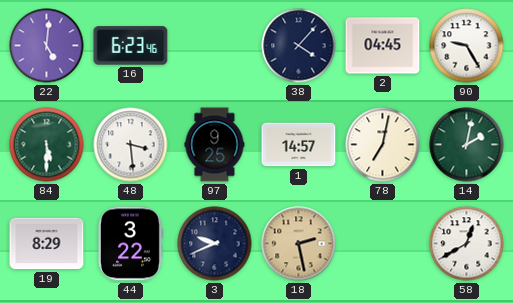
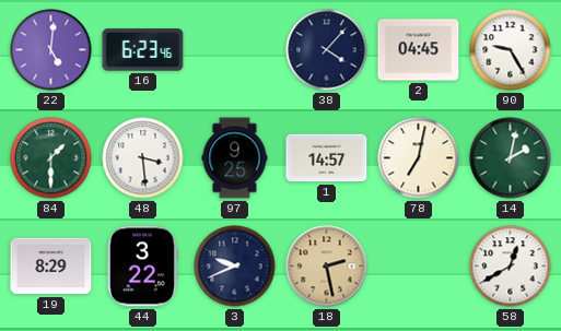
84: 5:30 -> 1:30
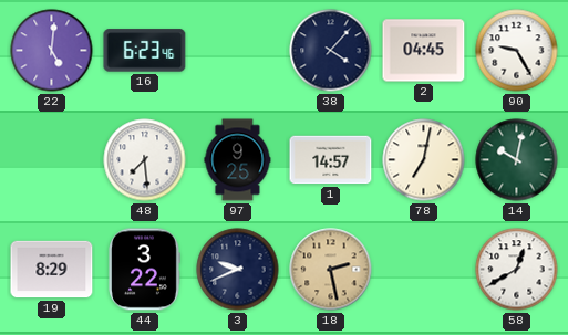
84: 1:30 -> none
48: 3:29 -> 7:29
14: 2:02 -> 10:02
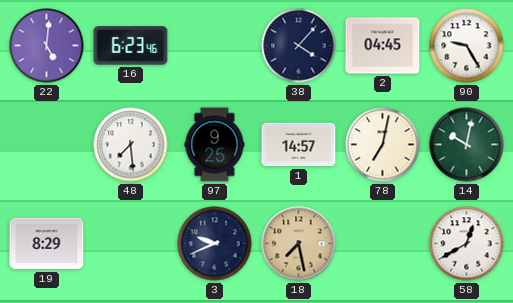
44: 3:22 -> none
18: 2:28 -> 7:28
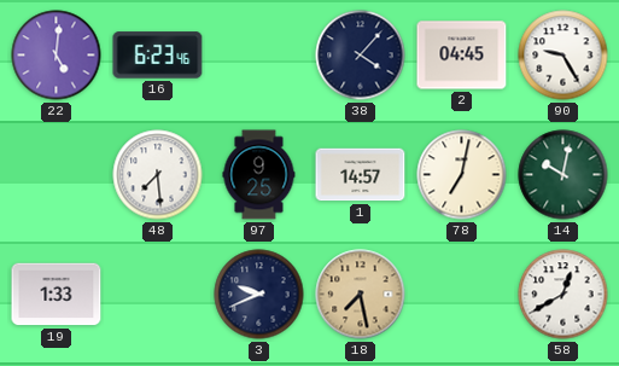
19: 8:29 -> 1:33
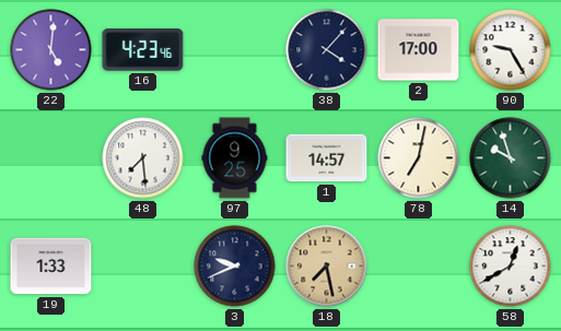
16: 6:23 -> 4:23
2: 04:45 -> 17:00
14: 10:02 -> 9:57
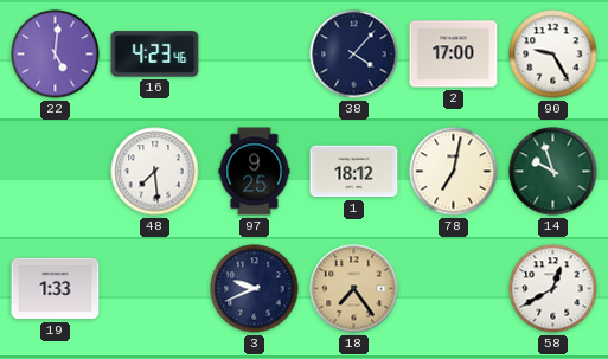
1: 14:57 -> 18:12
18: 7:28 -> 7:24
